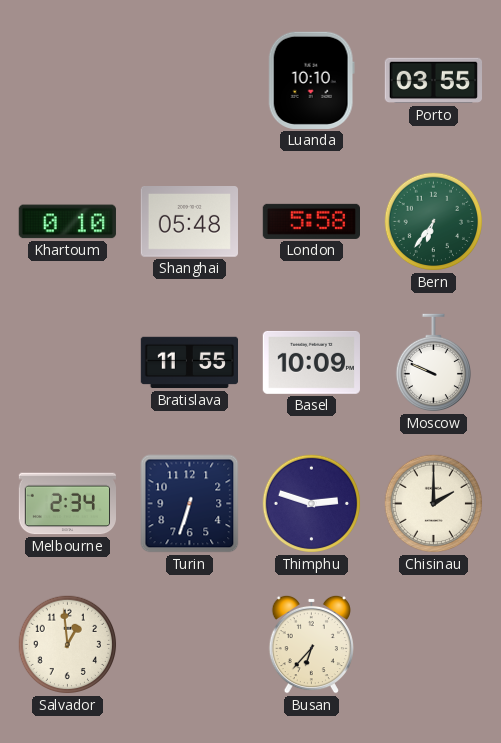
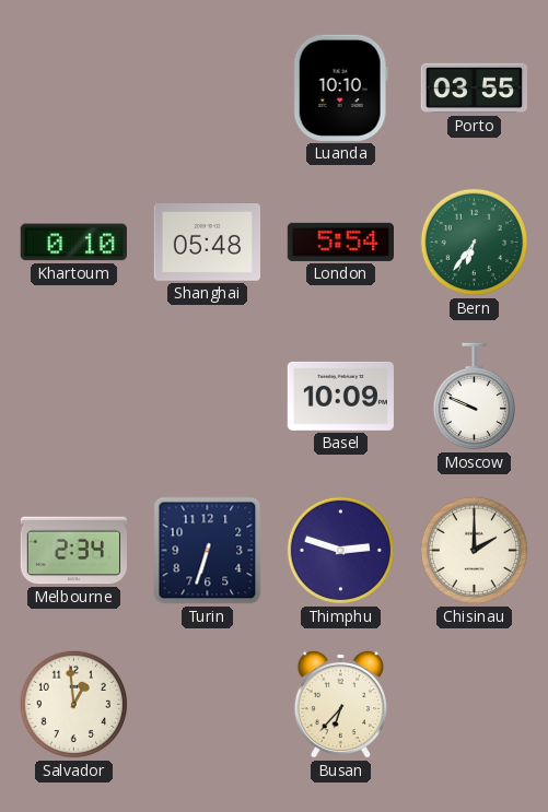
London: 5:58 -> 5:54
Bratislava: 11:55 -> none
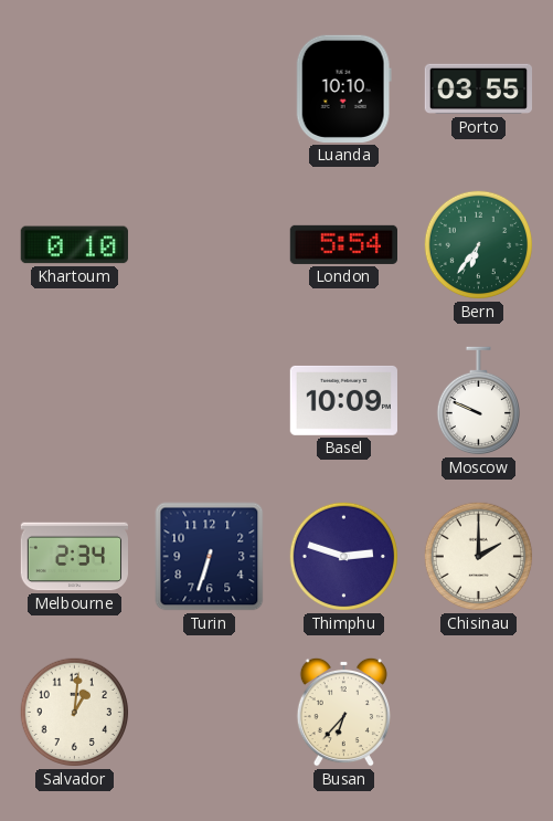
Shanghai: 05:48 -> none
Salvador: 12:59 -> 1:01
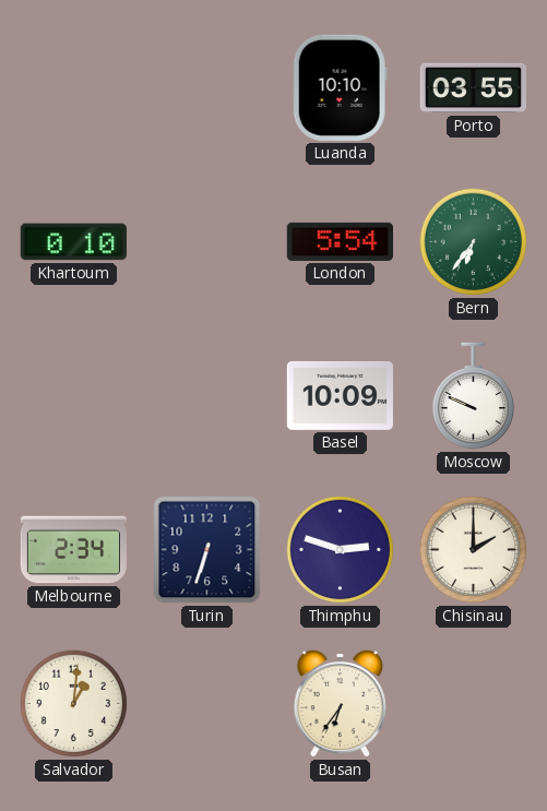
Busan: 6:37 -> 6:36
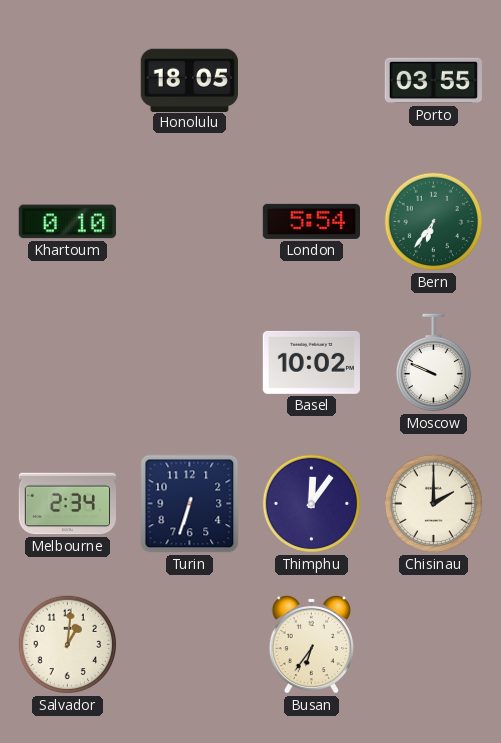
Honolulu: none -> 18:05
Luanda: 10:10 -> none
Basel: 10:09 -> 10:02
Thimphu: 2:48 -> 12:06
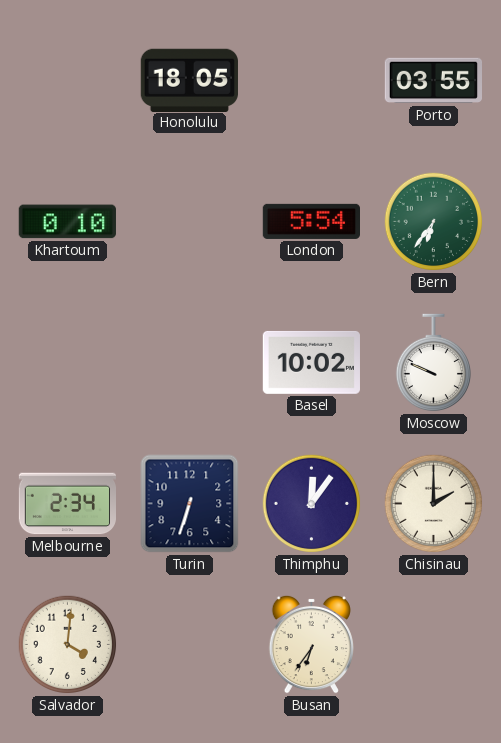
Salvador: 1:01 -> 4:01
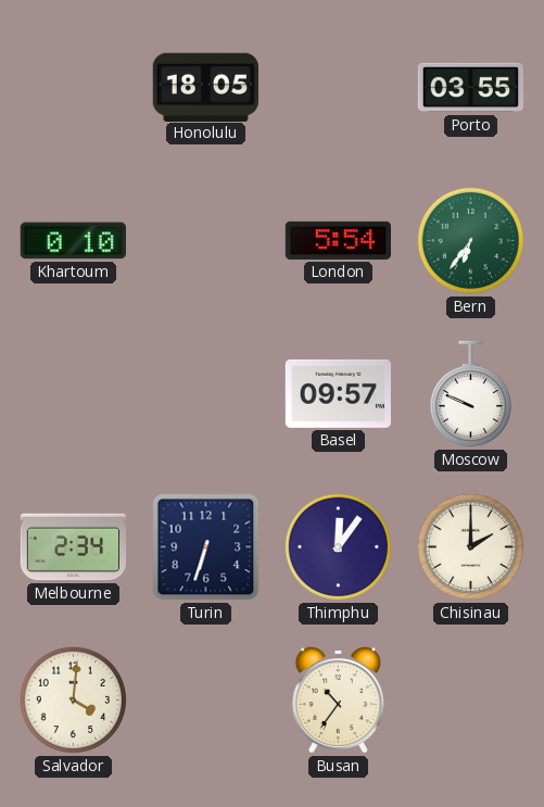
Basel: 10:02 -> 09:57
Busan: 6:36 -> 10:36
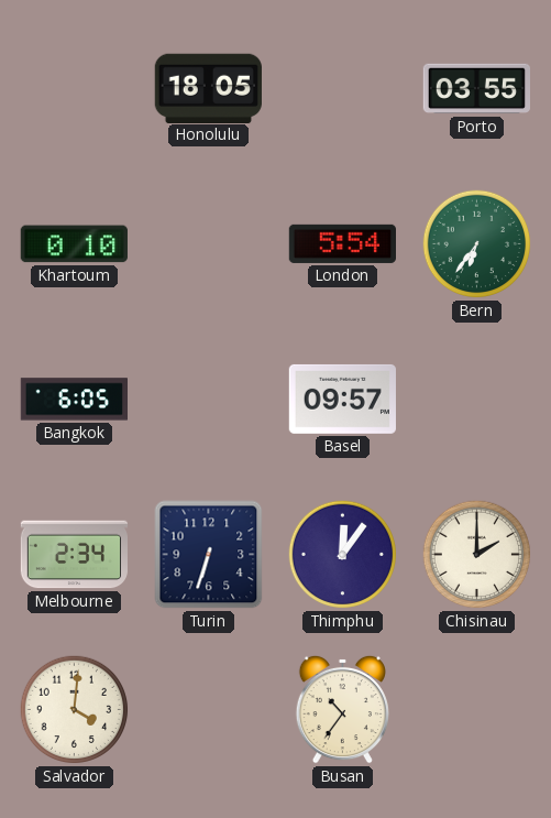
Bangkok: none -> 6:05
Moscow: 9:49 -> none
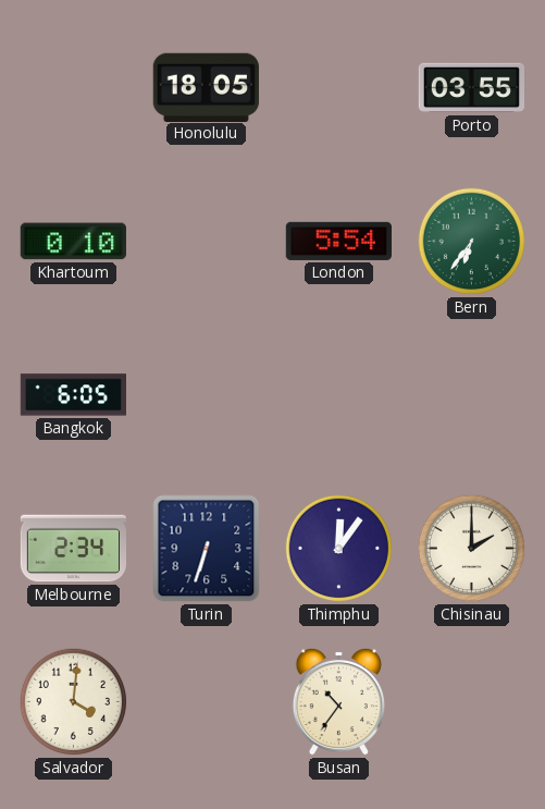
Basel: 09:57 -> none
